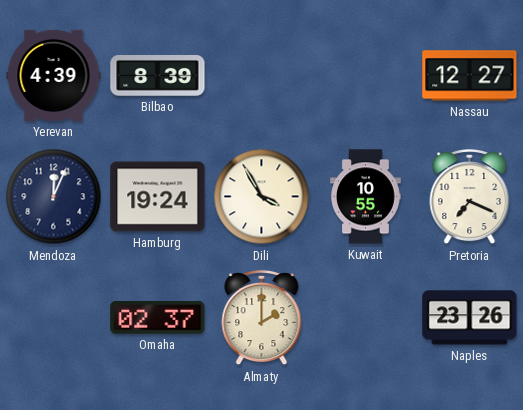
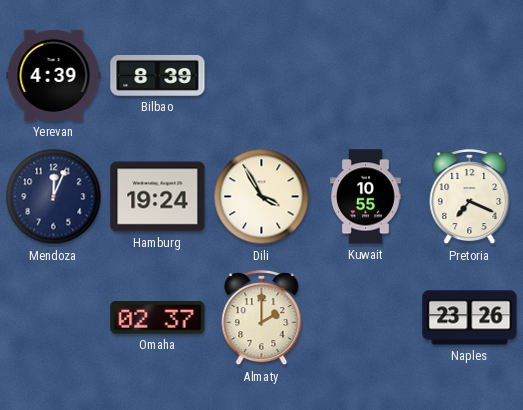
Nassau: 12:27 -> none
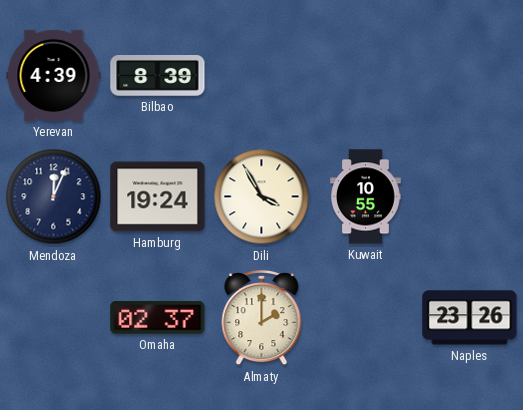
Pretoria: 7:19 -> none
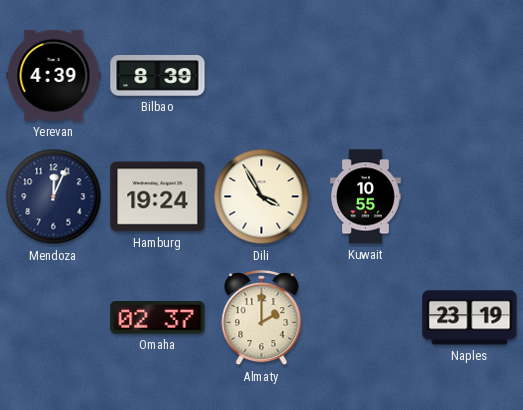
Naples: 23:26 -> 23:19
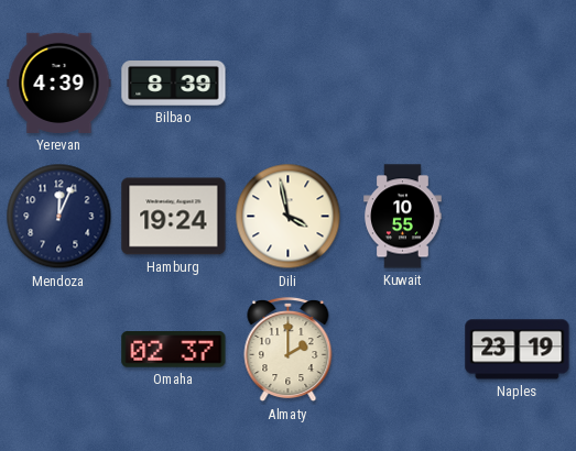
Dili: 3:55 -> 3:58
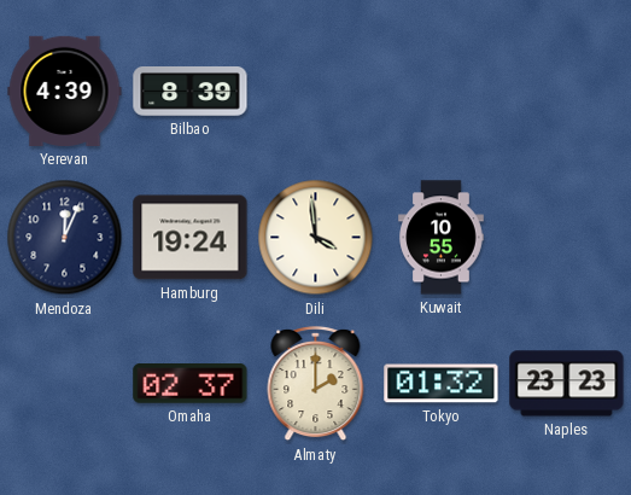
Dili: 3:58 -> 3:59
Tokyo: none -> 01:32
Naples: 23:19 -> 23:23
